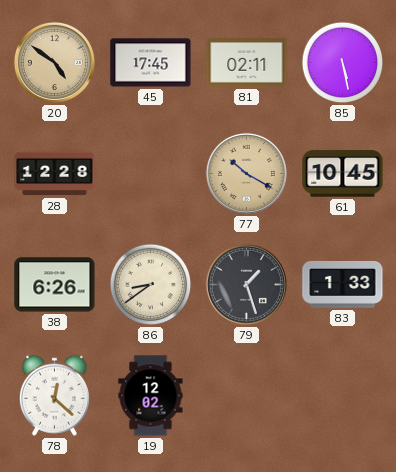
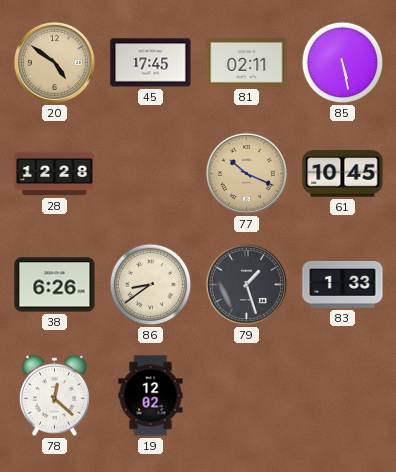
77: 10:20 -> 10:19
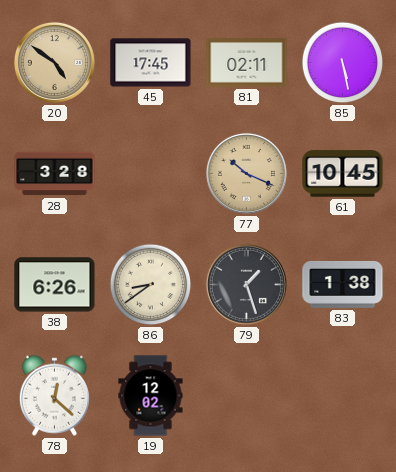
28: 12:28 -> 3:28
83: 1:33 -> 1:38
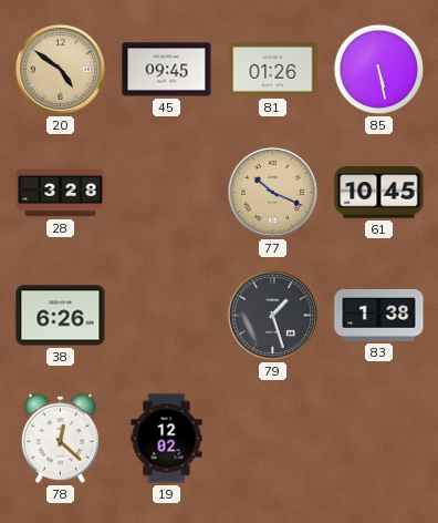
45: 17:45 -> 09:45
81: 02:11 -> 01:26
86: 8:39 -> none
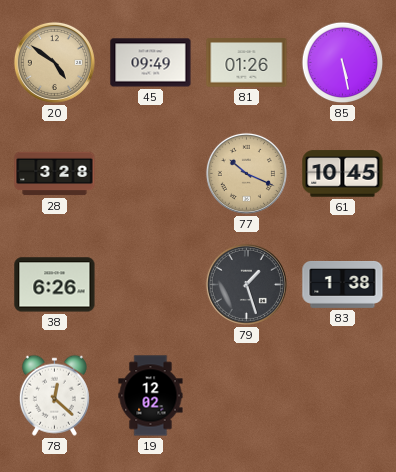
45: 09:45 -> 09:49
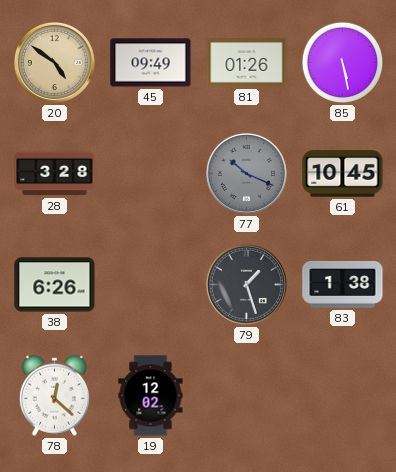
77 dial: champagne -> grey
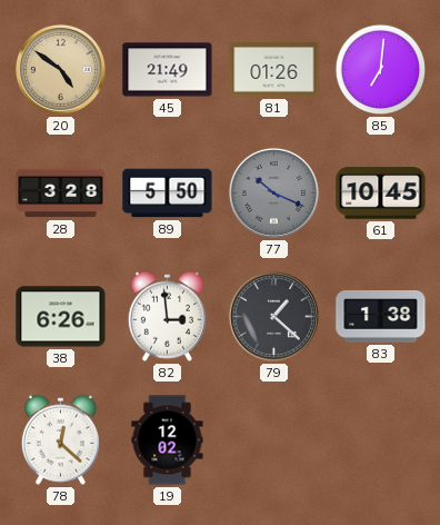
45: 09:49 -> 21:49
85: 5:28 -> 7:01
89: none -> 5:50
82: none -> 2:59
79: 1:27 -> 1:22
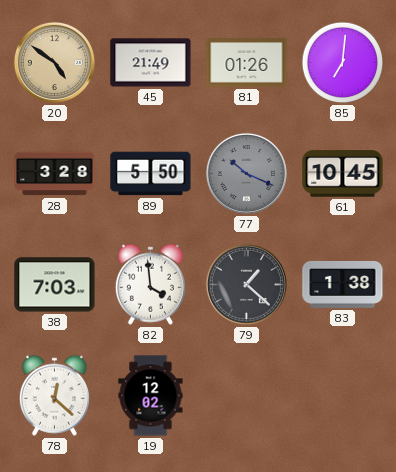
38: 6:26 -> 7:03
82: 2:59 -> 3:59
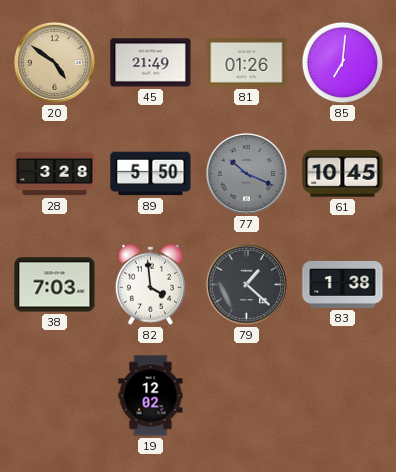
78: 12:22 -> none
